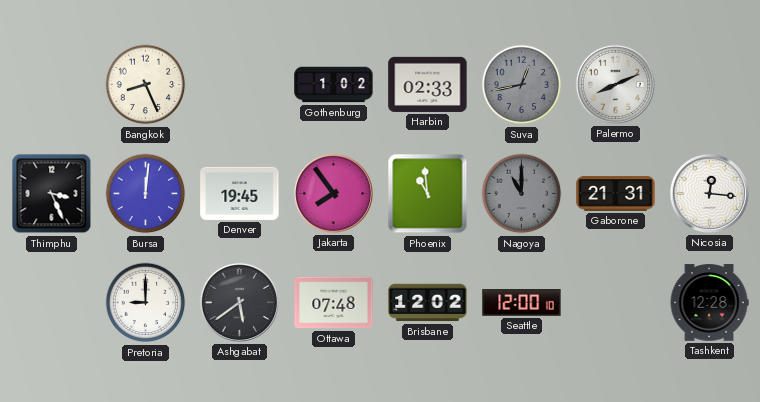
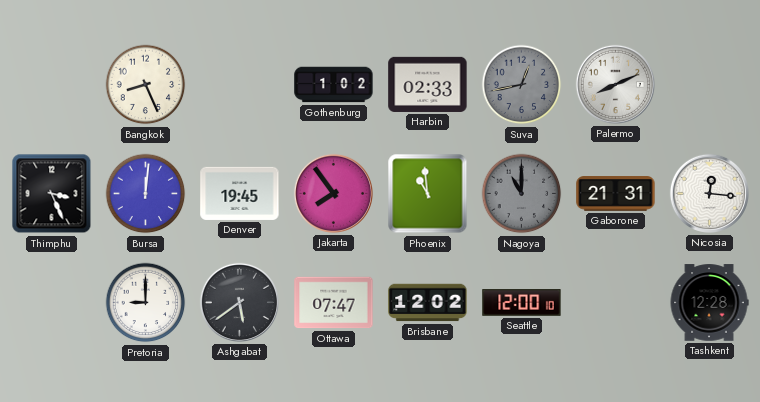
Ottawa: 07:48 -> 07:47
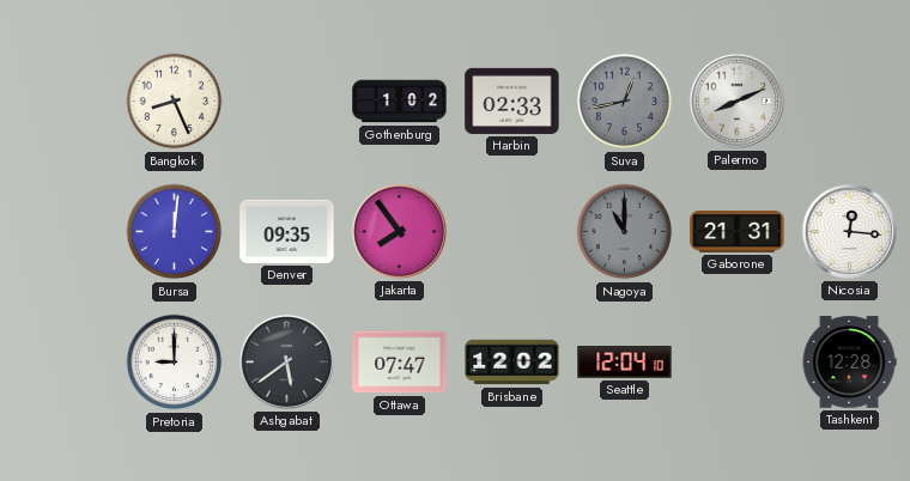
Thimphu: 3:26 -> none
Denver: 19:45 -> 09:35
Phoenix: 10:59 -> none
Seattle: 12:00 -> 12:04
